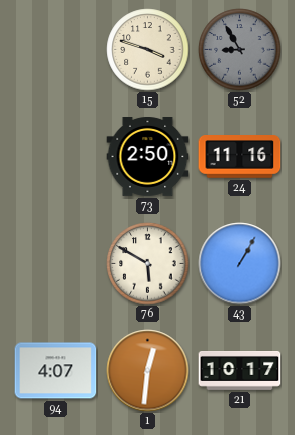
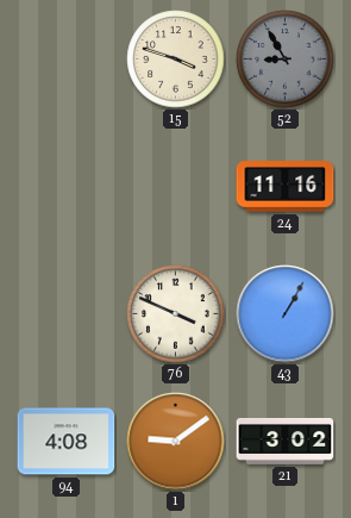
73: 2:50 -> none
76: 5:50 -> 3:49
94: 4:07 -> 4:08
1: 12:31 -> 9:09
21: 10:17 -> 3:02
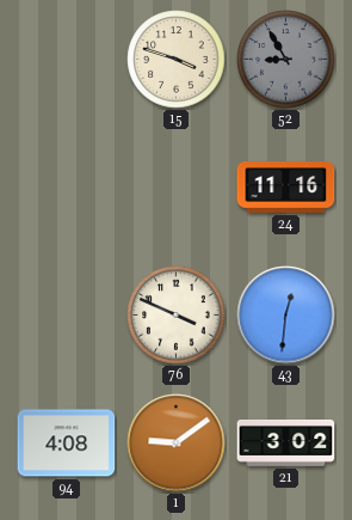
43: 1:05 -> 12:31
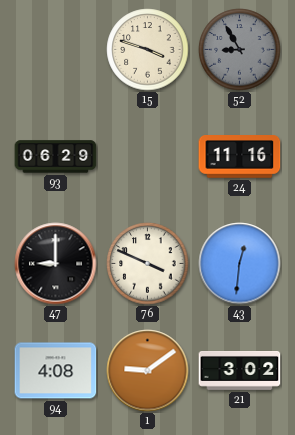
93: none -> 06:29
47: none -> 9:00
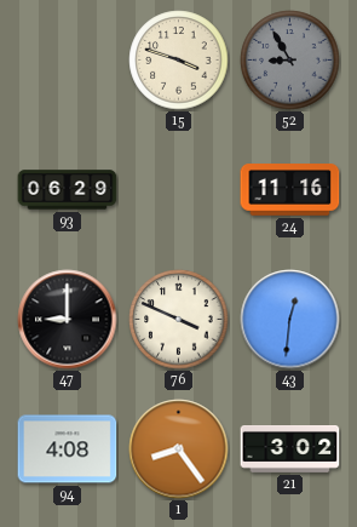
1: 9:09 -> 8:24
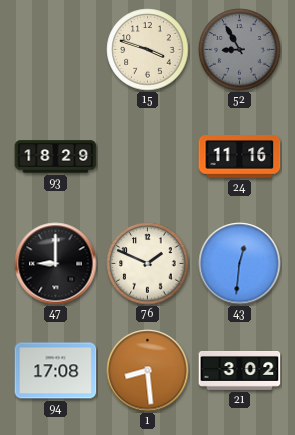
93: 06:29 -> 18:29
76: 3:49 -> 1:49
94: 4:08 -> 17:08
1: 8:24 -> 8:29
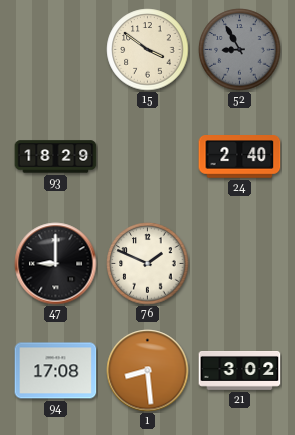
15: 3:48 -> 3:51
24: 11:16 -> 2:40
43: 12:31 -> none
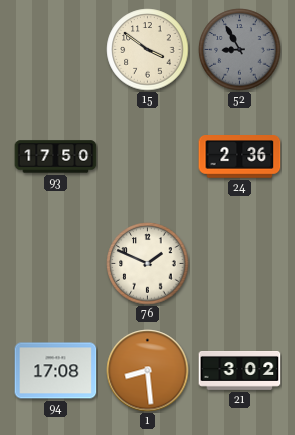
93: 18:29 -> 17:50
24: 2:40 -> 2:36
47: 9:00 -> none
